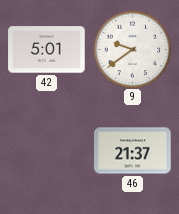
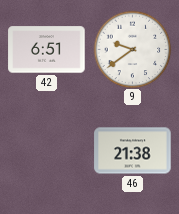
42: 5:01 -> 6:51
46: 21:37 -> 21:38
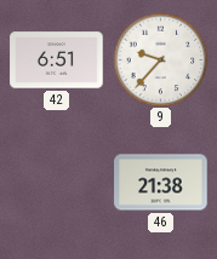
9: 9:39 -> 9:37
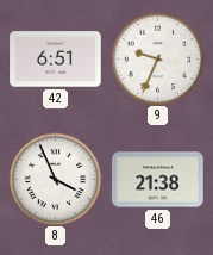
9: 9:37 -> 9:34
8: none -> 3:56
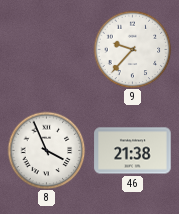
42: 6:51 -> none
9: 9:34 -> 9:37
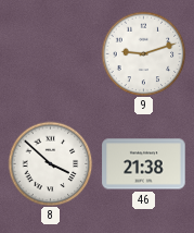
9: 9:37 -> 9:12
8: 3:56 -> 3:52
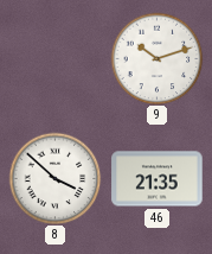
9: 9:12 -> 10:12
46: 21:38 -> 21:35
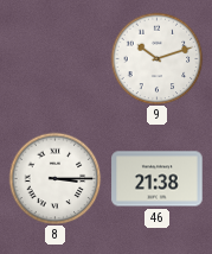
8: 3:52 -> 3:15
46: 21:35 -> 21:38
